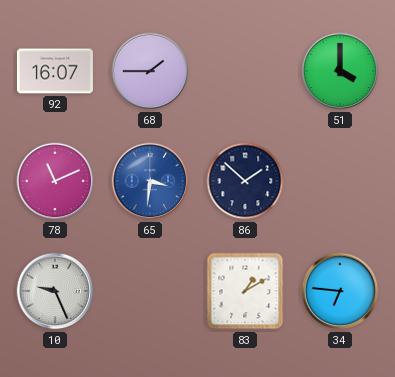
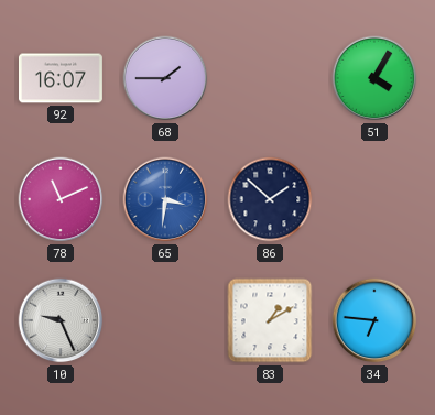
51: 4:00 -> 4:05
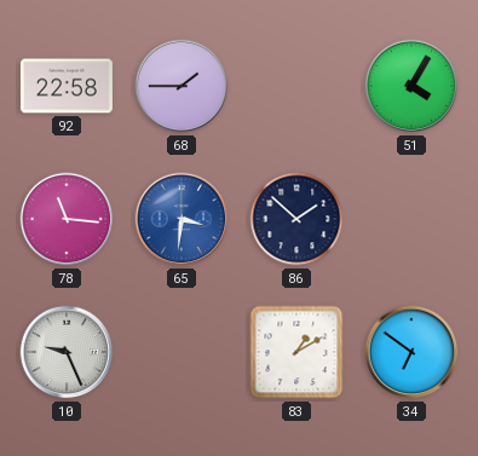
92: 16:07 -> 22:58
78: 11:11 -> 11:16
34: 6:46 -> 6:51
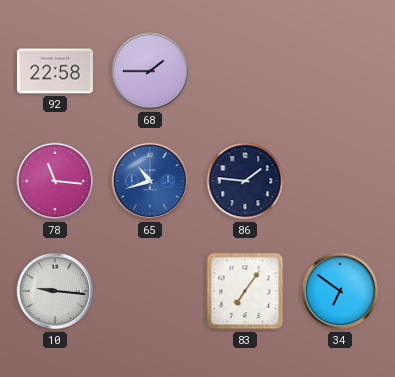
51: 4:05 -> none
65: 3:31 -> 10:42
86: 1:52 -> 1:46
10: 9:26 -> 9:16
83: 1:10 -> 7:06
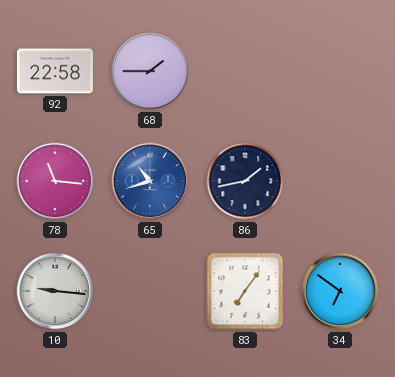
86: 1:46 -> 1:43
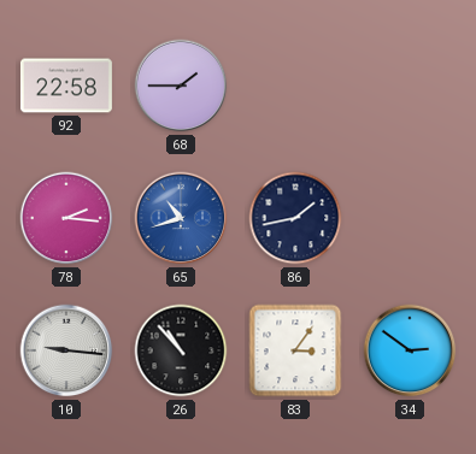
78: 11:16 -> 2:16
26: none -> 10:53
83: 7:06 -> 3:06
34: 6:51 -> 2:51
